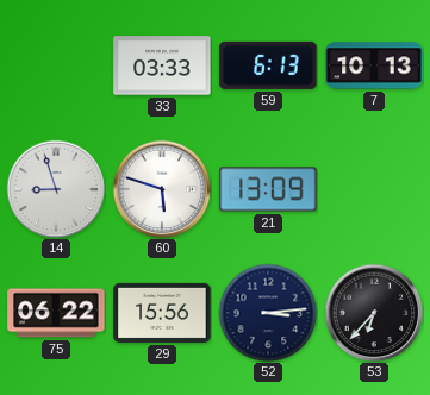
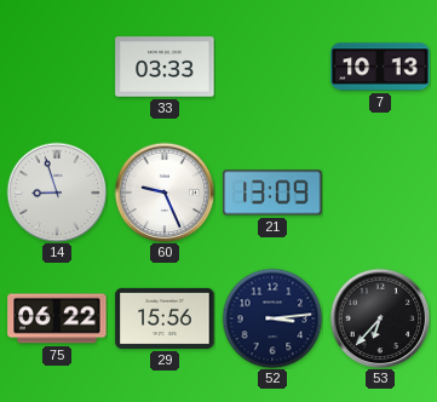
59: 6:13 -> none
60: 5:48 -> 9:26
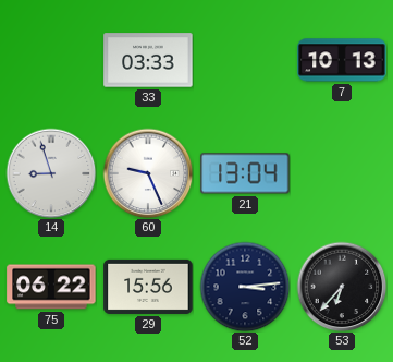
21: 13:09 -> 13:04
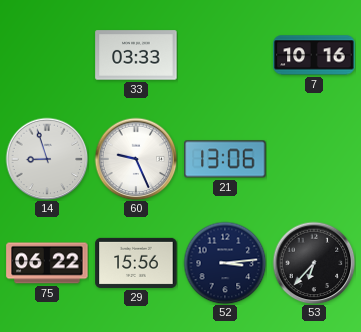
7: 10:13 -> 10:16
21: 13:04 -> 13:06
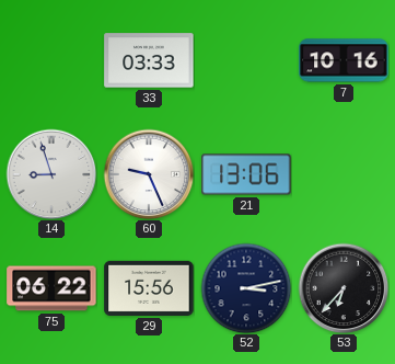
52: 3:14 -> 3:13
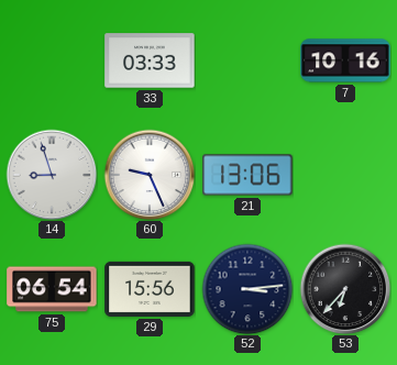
75: 06:22 -> 06:54
52: 3:13 -> 3:14
